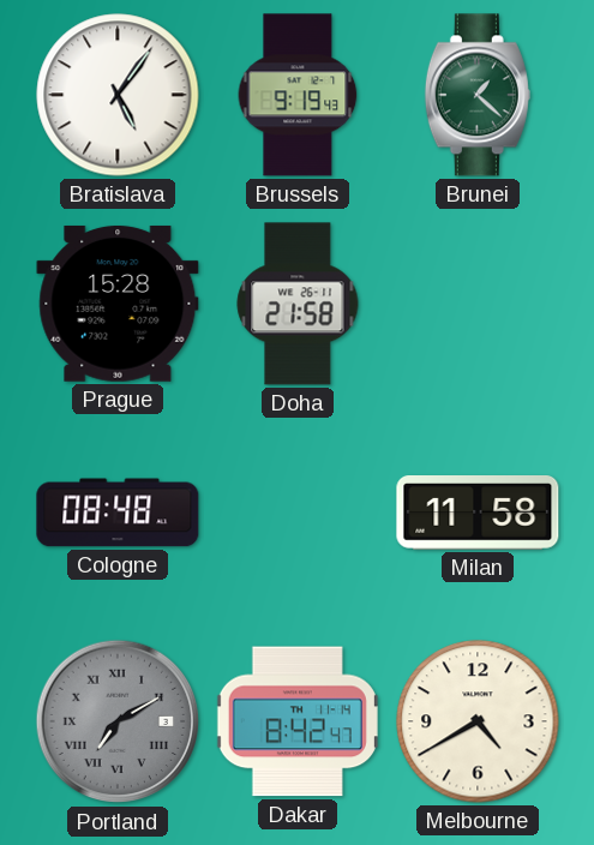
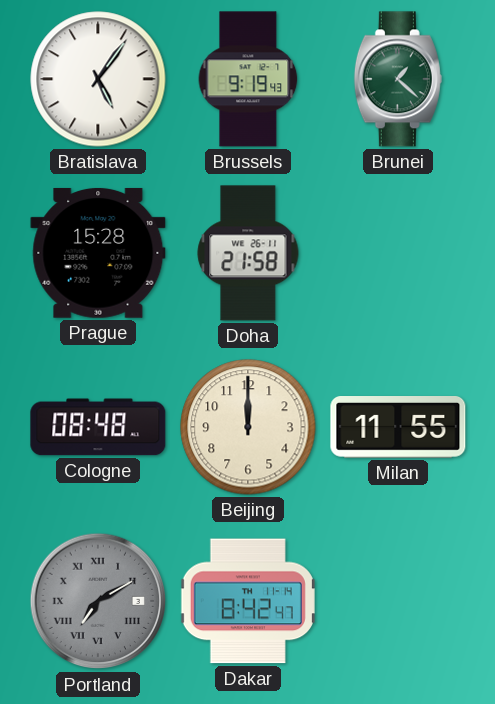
Beijing: none -> 12:00
Milan: 11:58 -> 11:55
Melbourne: 4:40 -> none
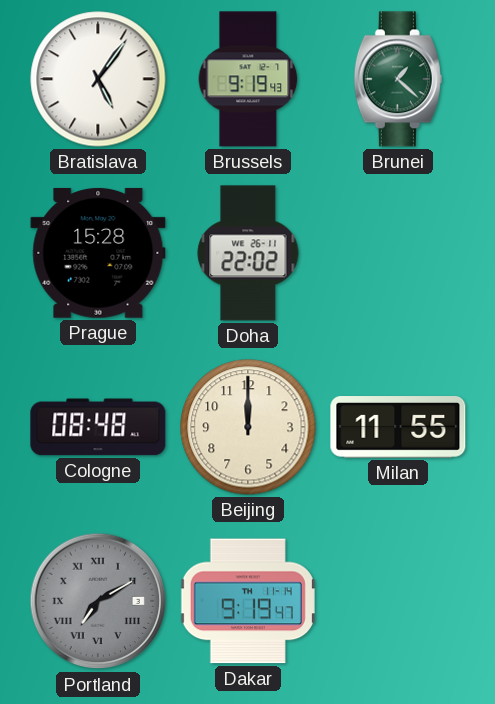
Doha: 21:58 -> 22:02
Dakar: 8:42 -> 9:19
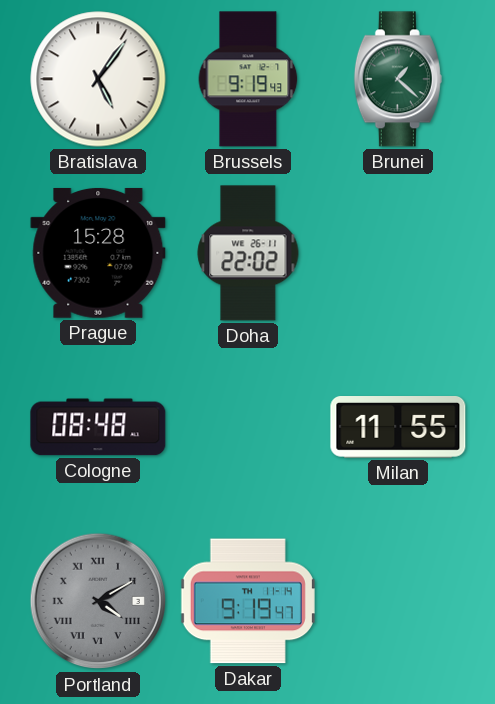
Beijing: 12:00 -> none
Portland: 7:10 -> 4:10
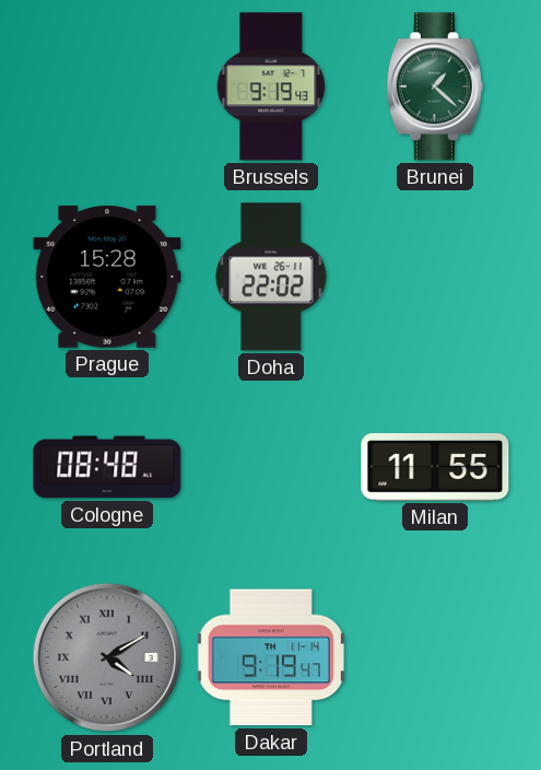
Bratislava: 5:06 -> none
